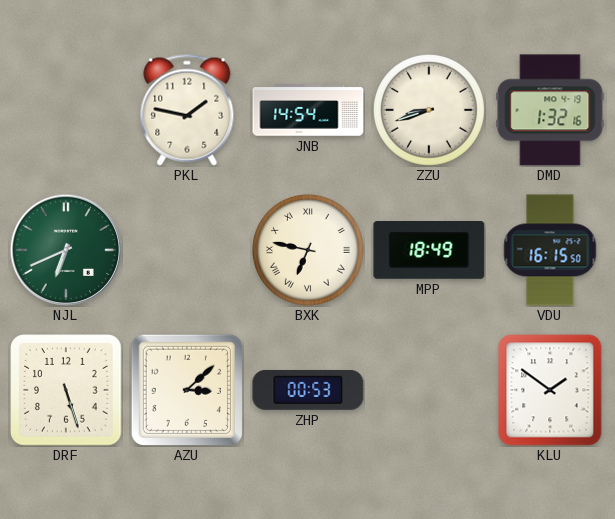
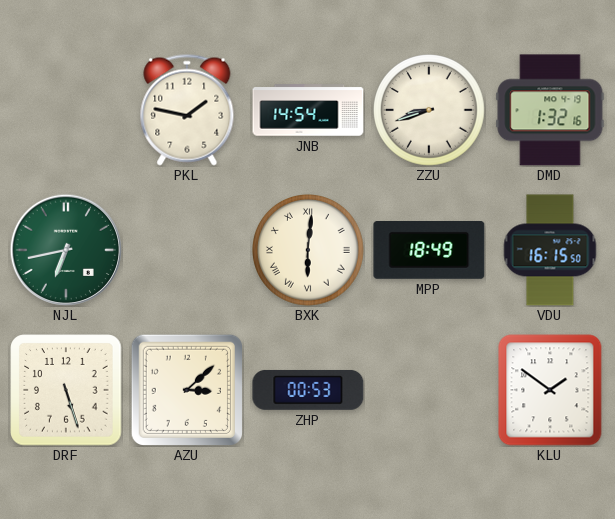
NJL: 6:41 -> 6:43
BXK: 6:47 -> 6:01
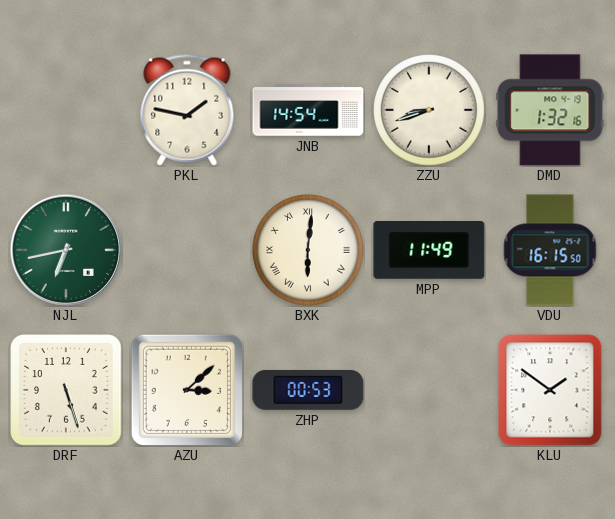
MPP: 18:49 -> 11:49
